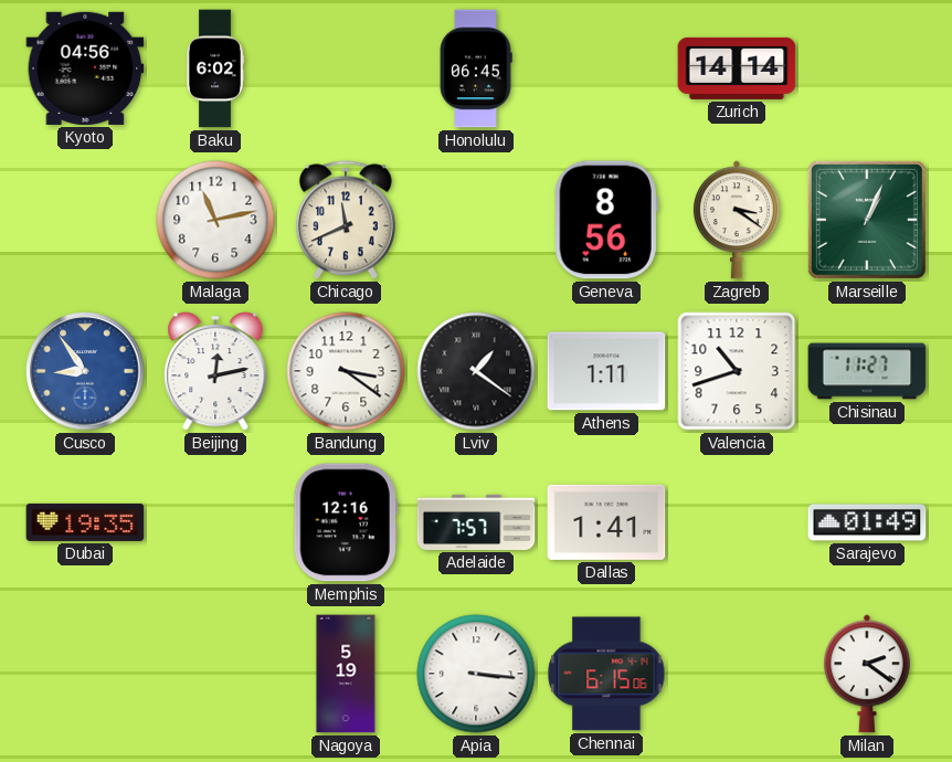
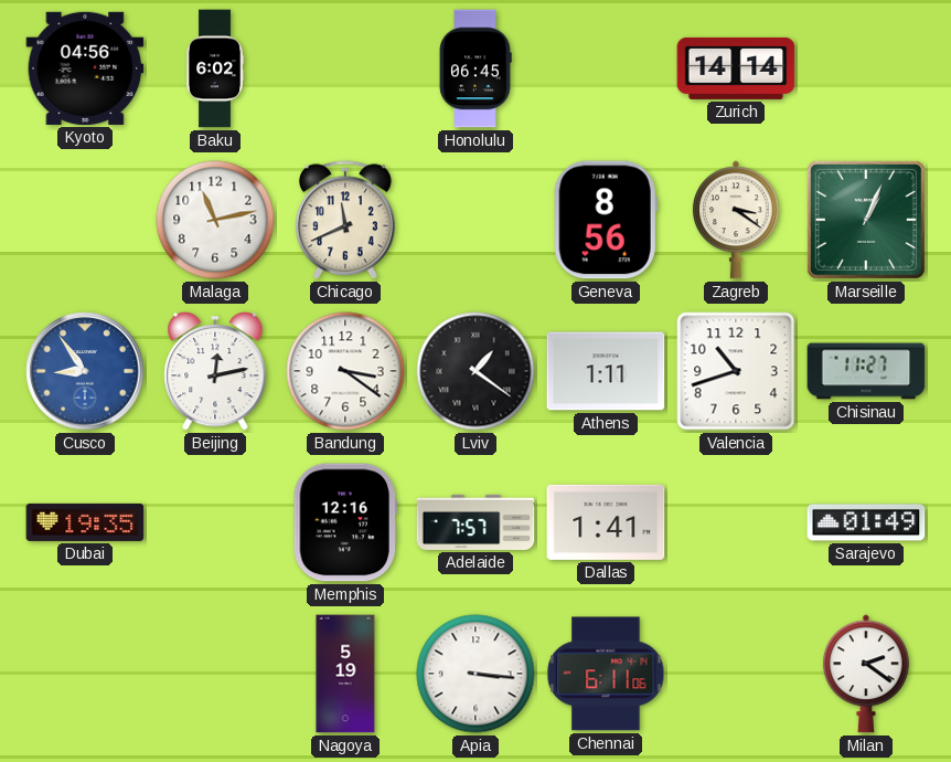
Chennai: 6:15 -> 6:11
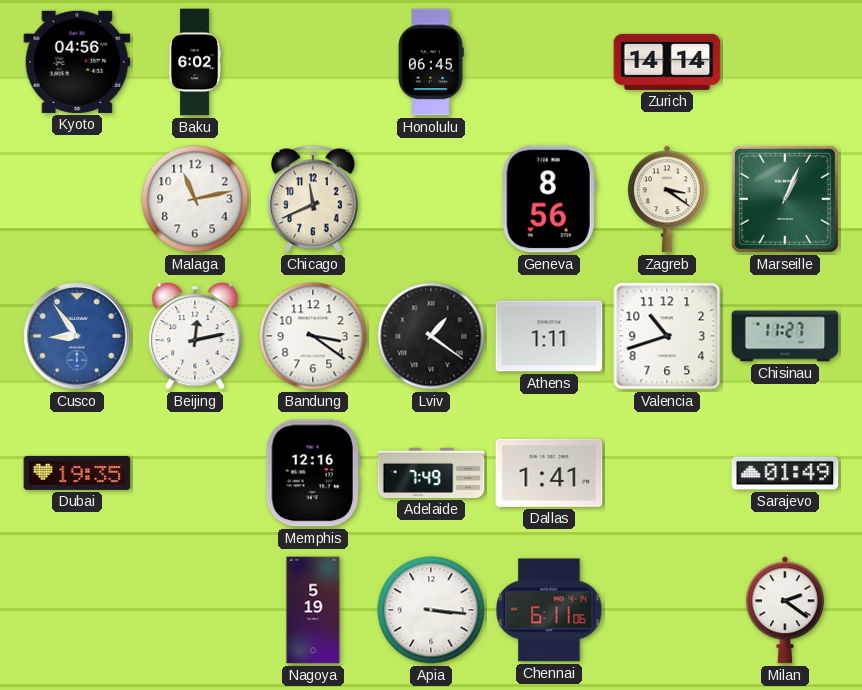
Adelaide: 7:57 -> 7:49
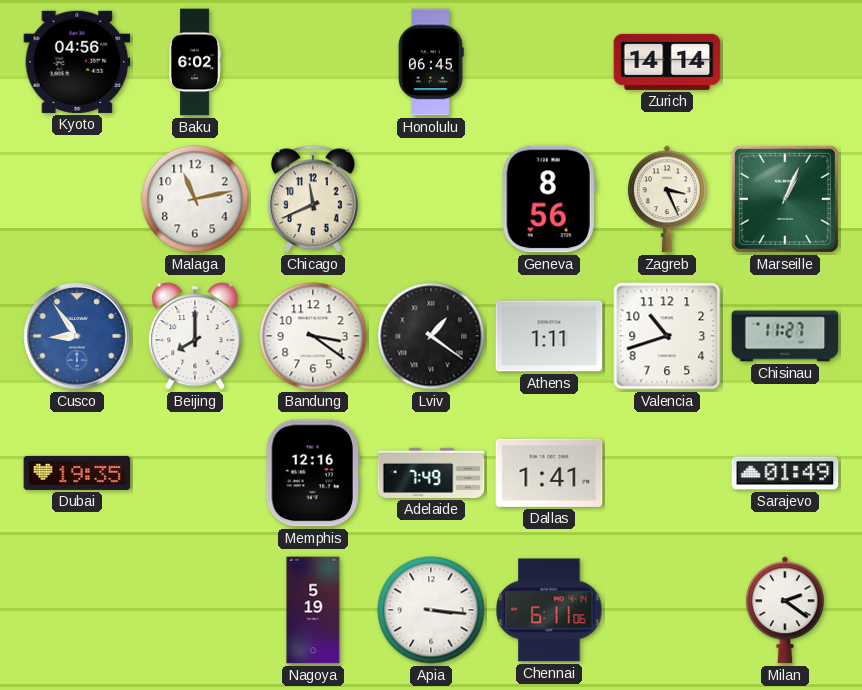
Zagreb: 3:21 -> 3:26
Beijing: 12:13 -> 8:00
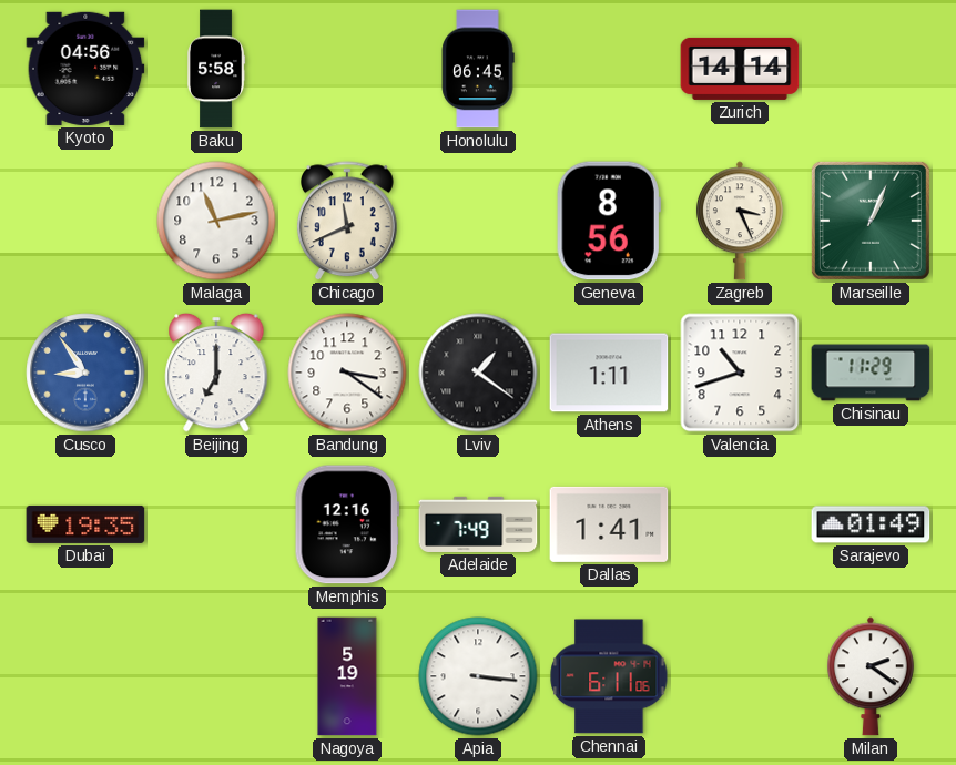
Baku: 6:02 -> 5:58
Beijing: 8:00 -> 7:00
Chisinau: 11:27 -> 11:29
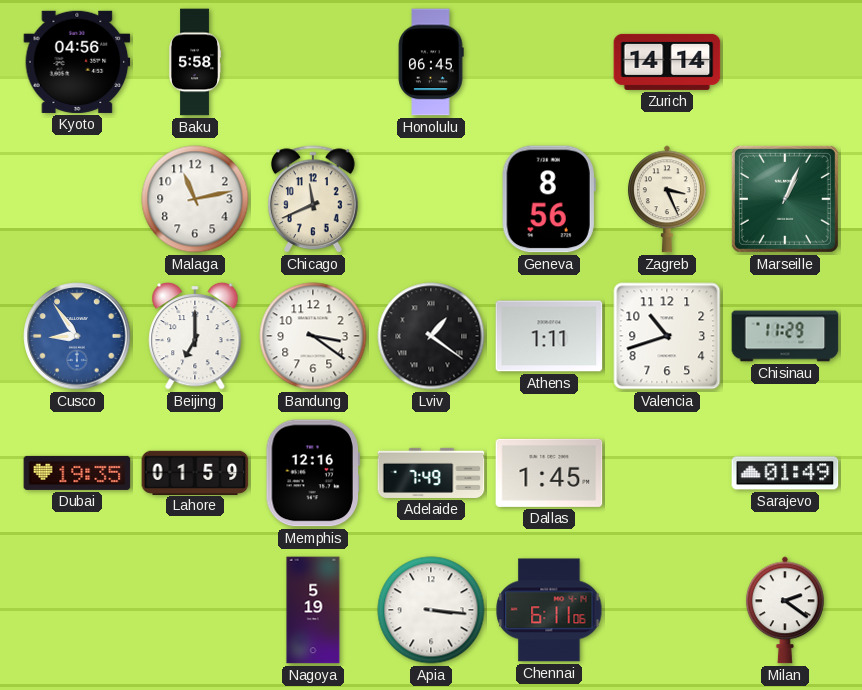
Lahore: none -> 01:59
Dallas: 1:41 -> 1:45
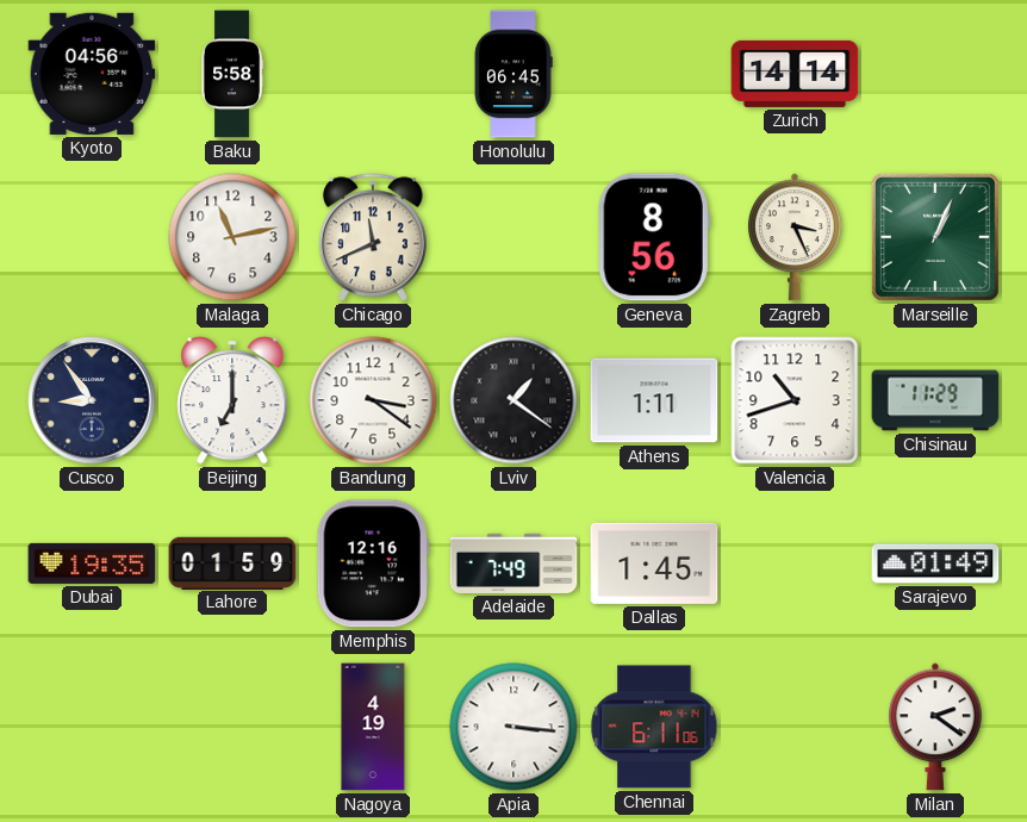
Cusco dial: blue -> navy
Nagoya: 5:19 -> 4:19
